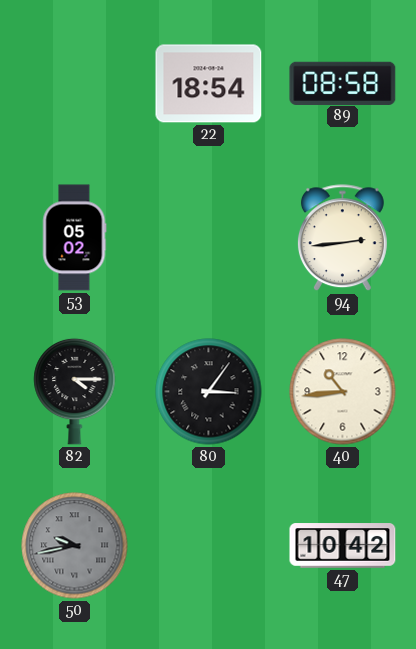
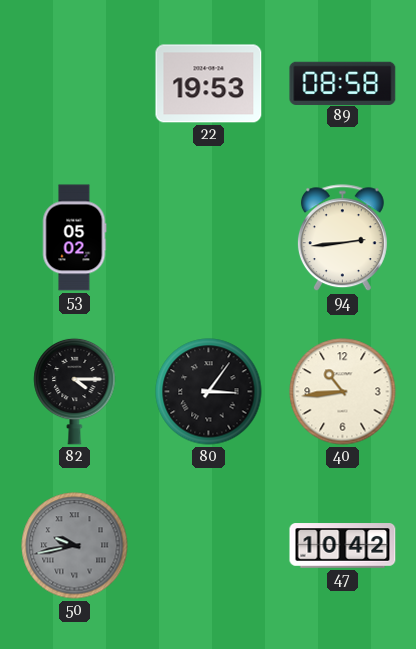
22: 18:54 -> 19:53
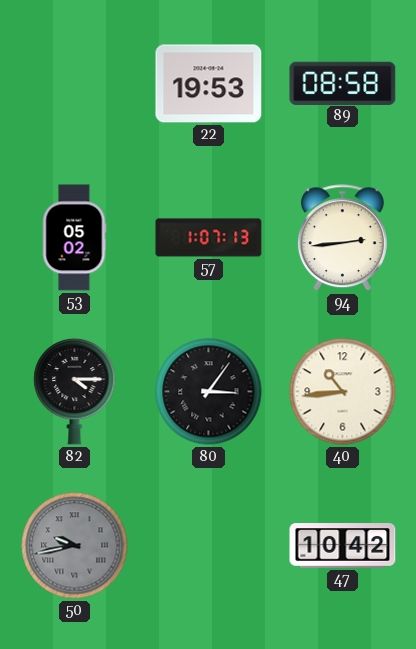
57: none -> 1:07
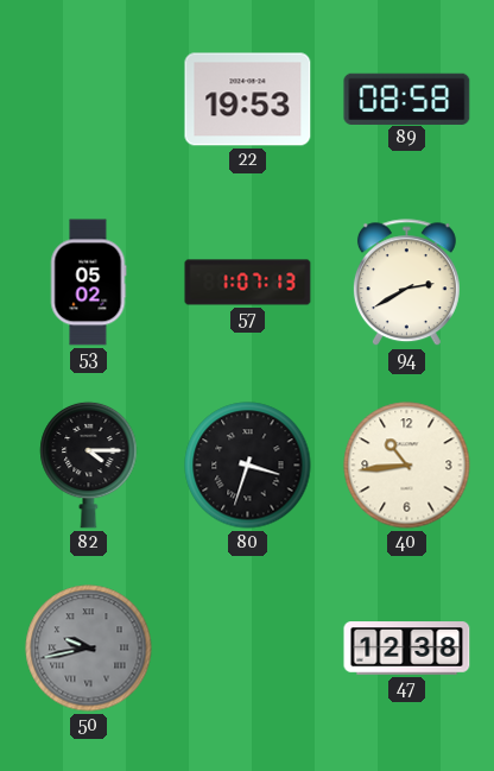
94: 2:44 -> 2:40
80: 3:06 -> 3:33
47: 10:42 -> 12:38
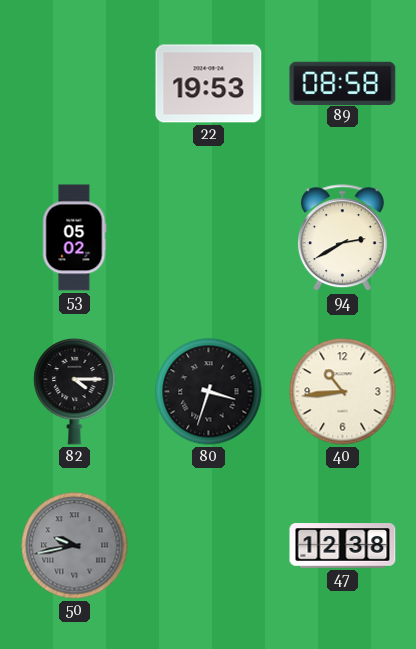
57: 1:07 -> none
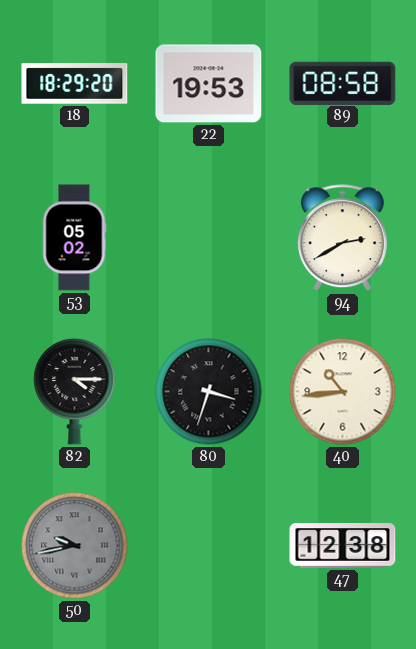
18: none -> 18:29
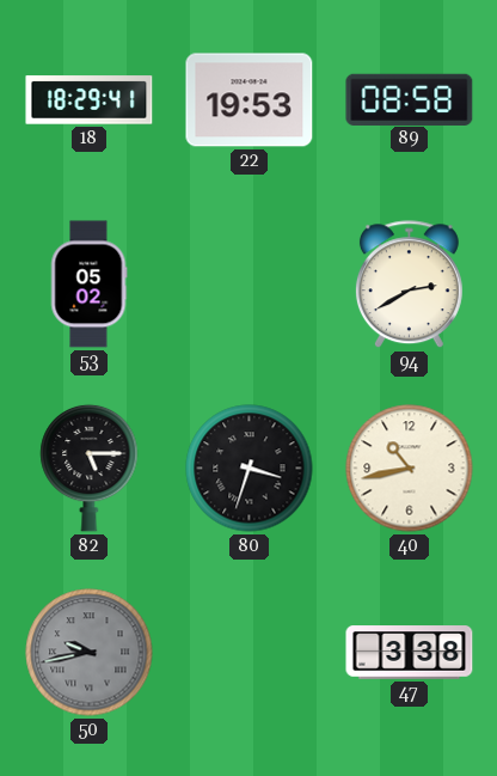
18: 18:29:20 -> 18:29:41
82: 4:15 -> 5:15
40: 10:44 -> 10:43
47: 12:38 -> 3:38
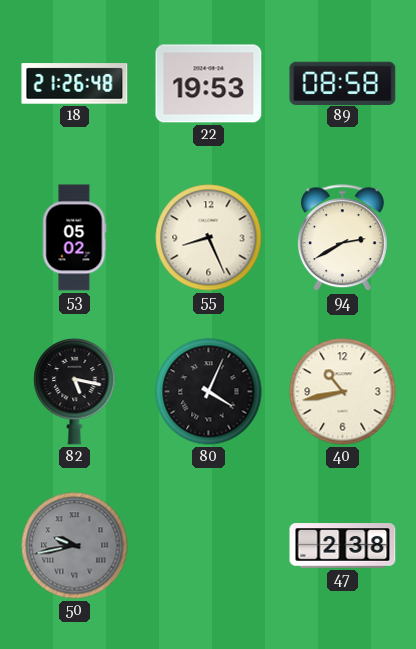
18: 18:29 -> 21:26
55: none -> 8:26
82: 5:15 -> 5:17
80: 3:33 -> 4:04
47: 3:38 -> 2:38
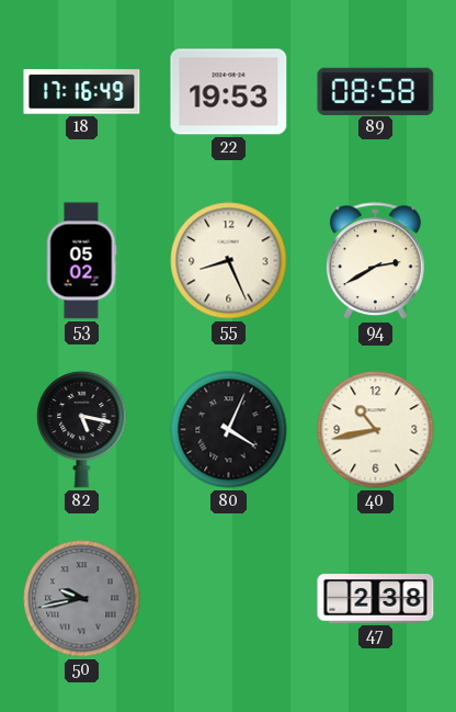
18: 21:26 -> 17:16
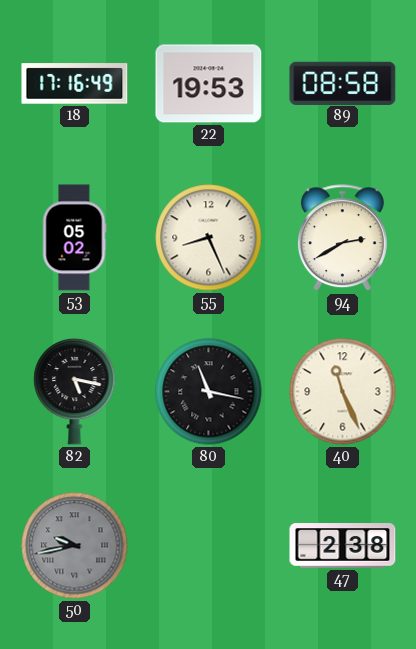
80: 4:04 -> 11:17
40: 10:43 -> 11:26
